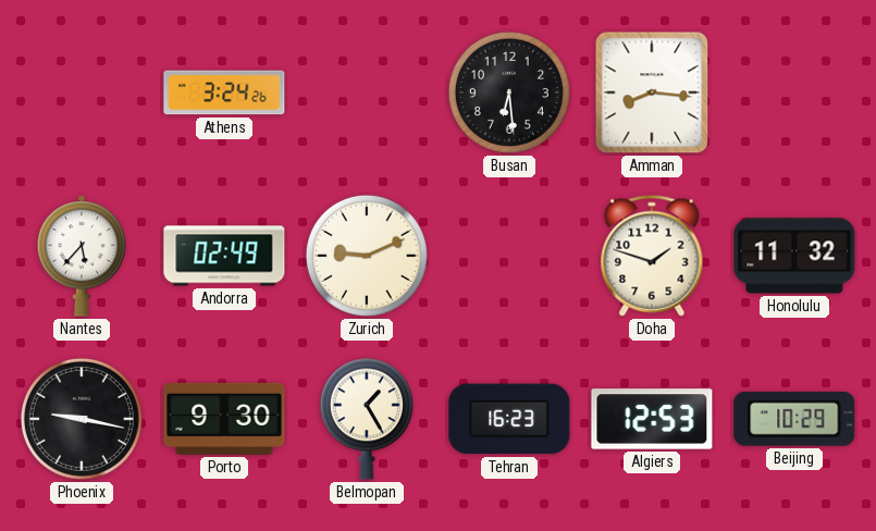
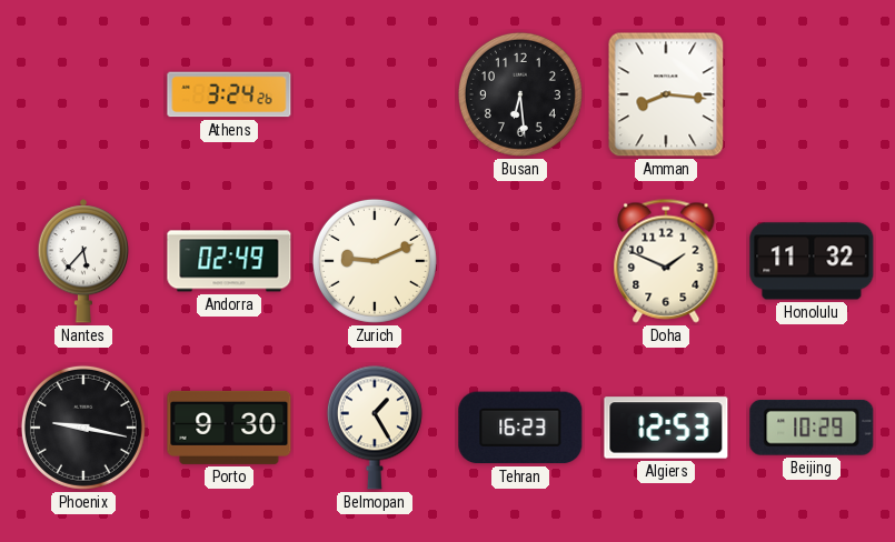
Doha: 1:48 -> 1:49
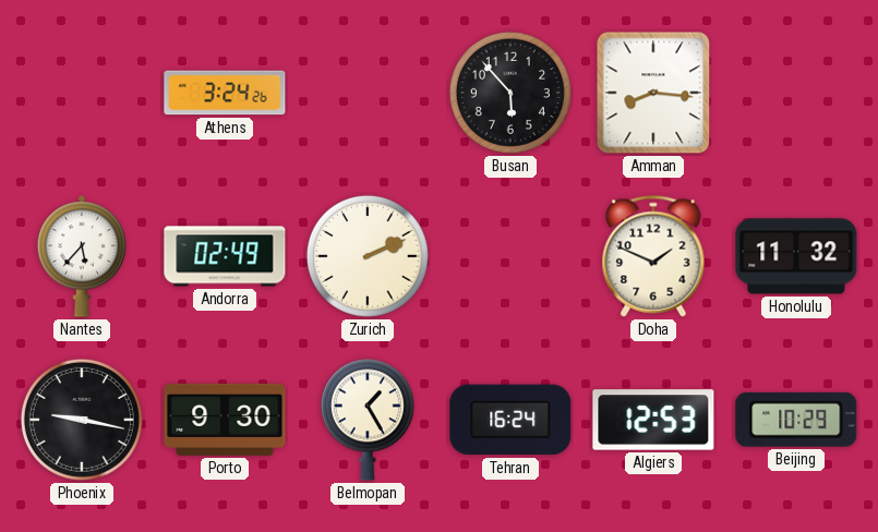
Busan: 6:29 -> 5:53
Zurich: 9:11 -> 2:11
Tehran: 16:23 -> 16:24
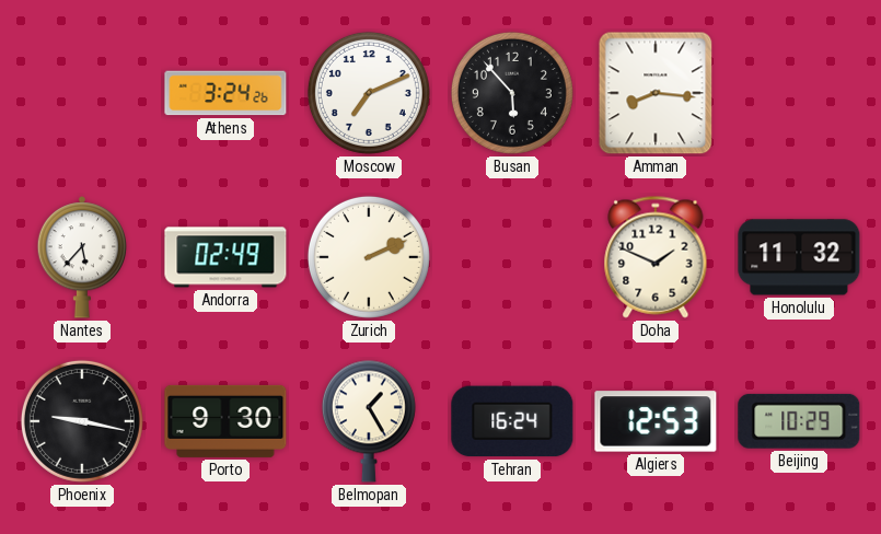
Moscow: none -> 7:11
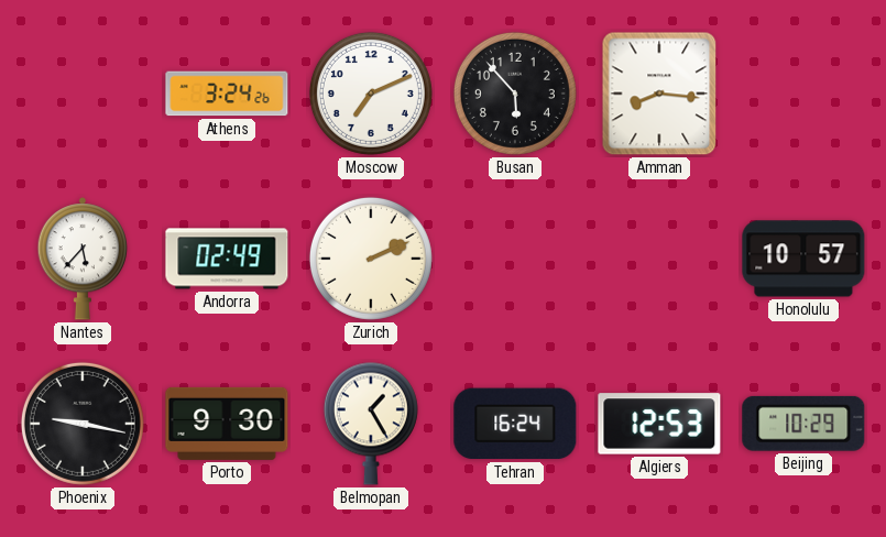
Doha: 1:49 -> none
Honolulu: 11:32 -> 10:57
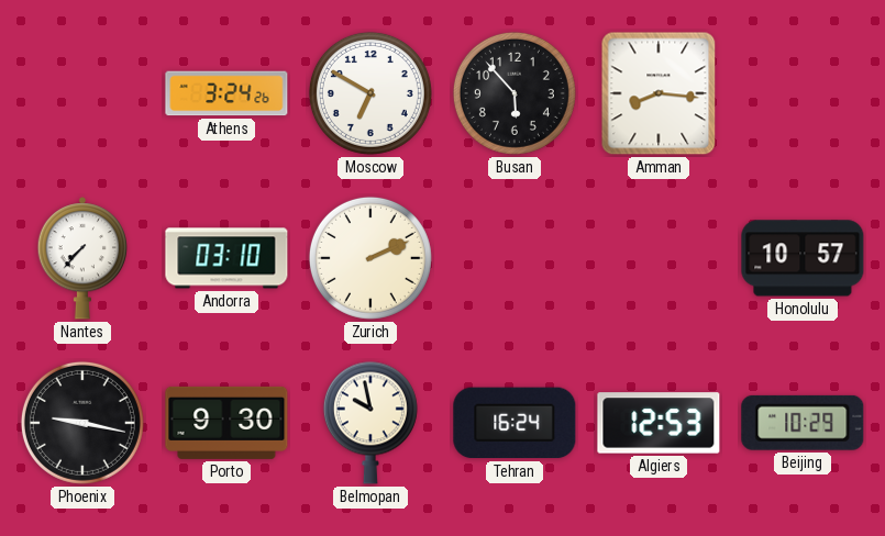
Moscow: 7:11 -> 6:50
Nantes: 5:37 -> 7:37
Andorra: 02:49 -> 03:10
Belmopan: 1:25 -> 9:58
